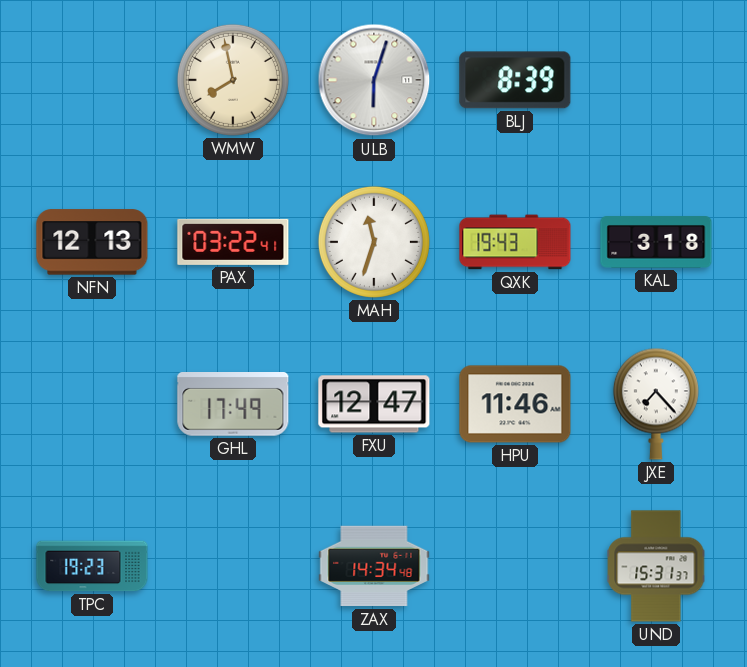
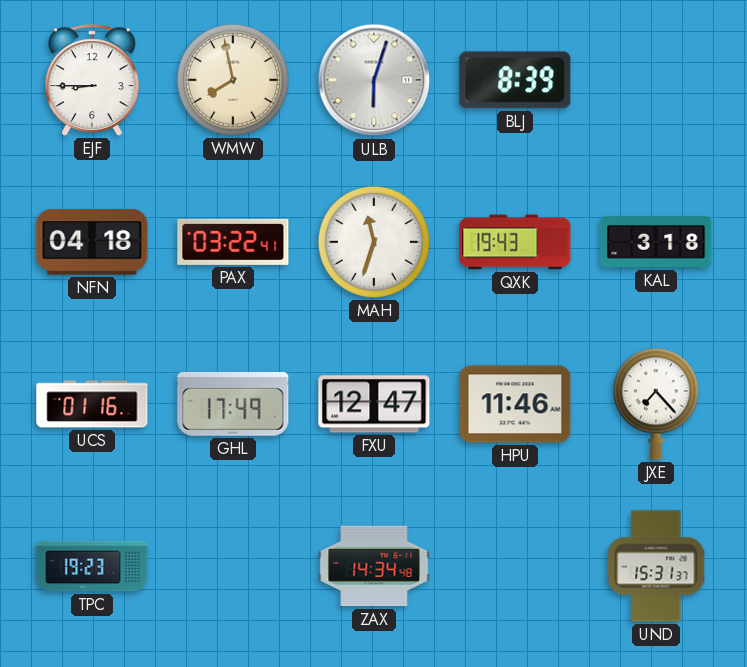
EJF: none -> 8:45
NFN: 12:13 -> 04:18
UCS: none -> 01:16
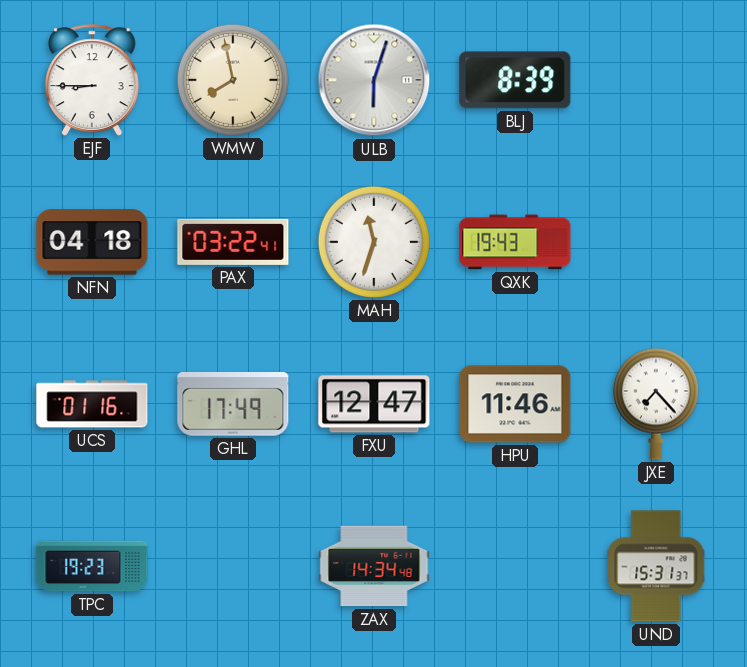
KAL: 3:18 -> none
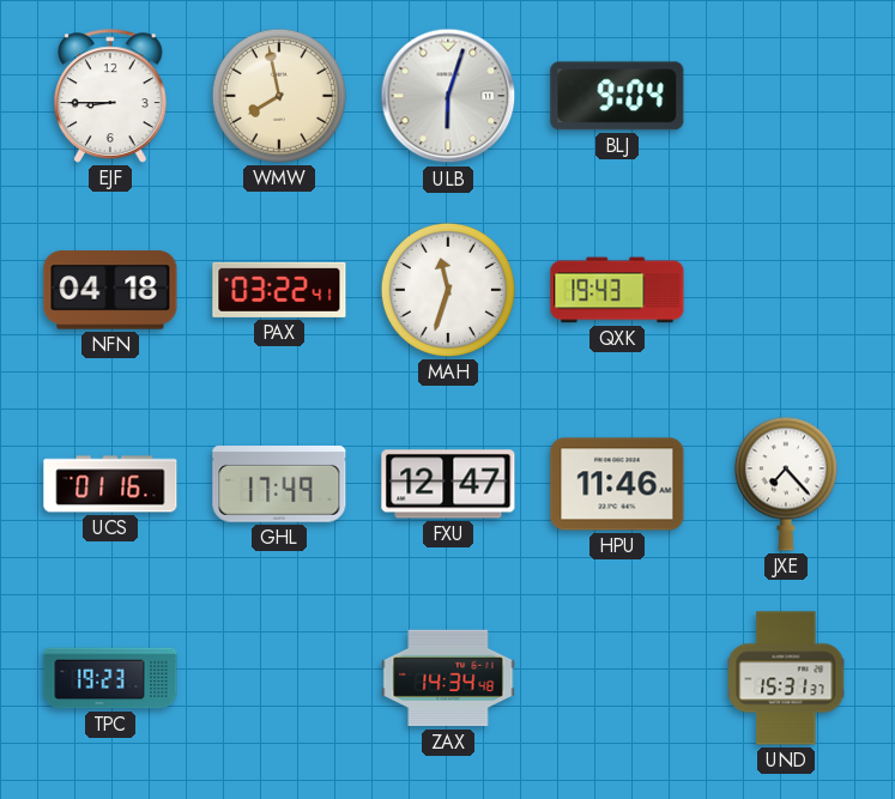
BLJ: 8:39 -> 9:04
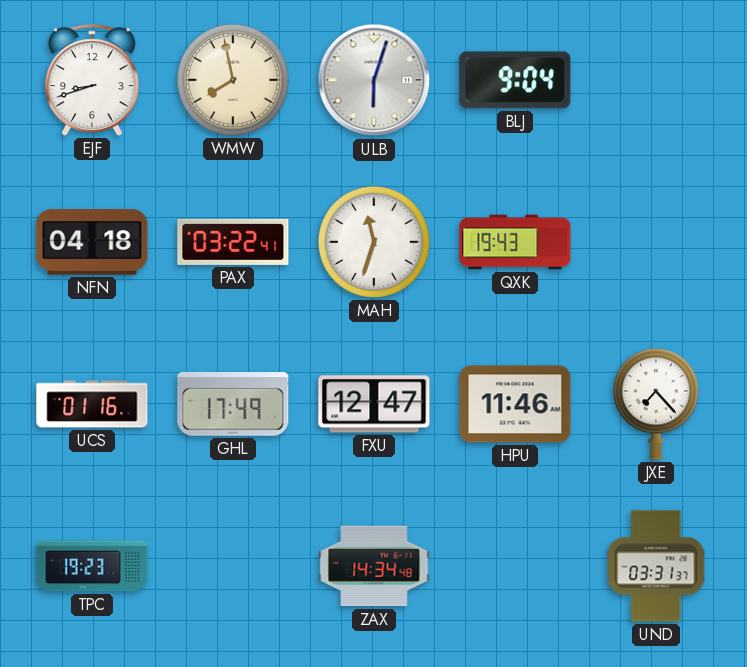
EJF: 8:45 -> 8:42
UND: 15:31 -> 03:31
